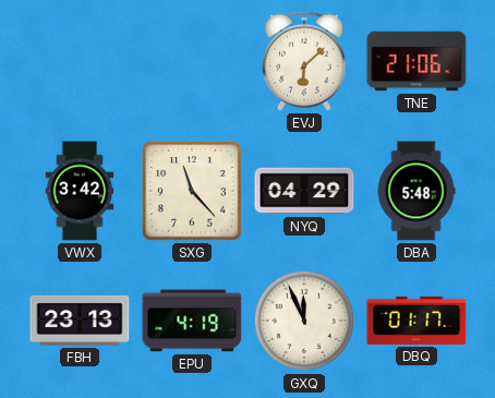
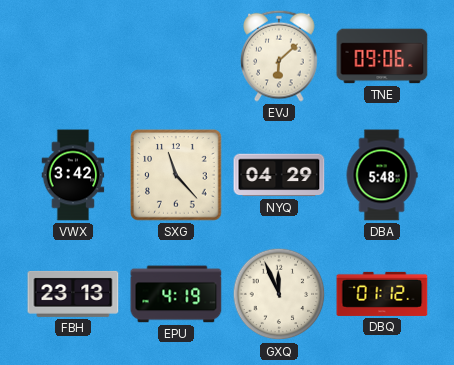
TNE: 21:06 -> 09:06
DBQ: 01:17 -> 01:12
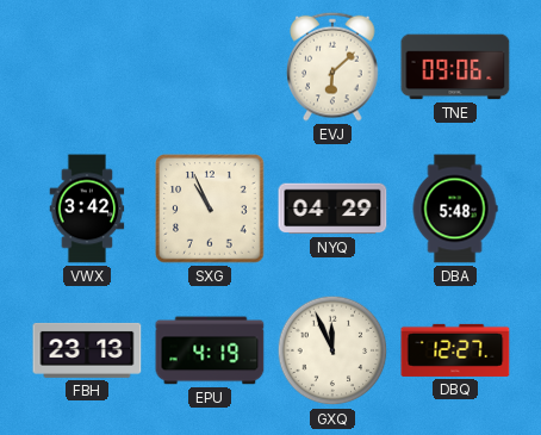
SXG: 11:23 -> 10:56
DBQ: 01:12 -> 12:27
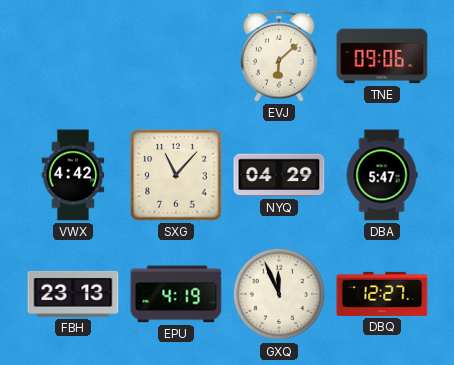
VWX: 3:42 -> 4:42
SXG: 10:56 -> 11:07
DBA: 5:48 -> 5:47
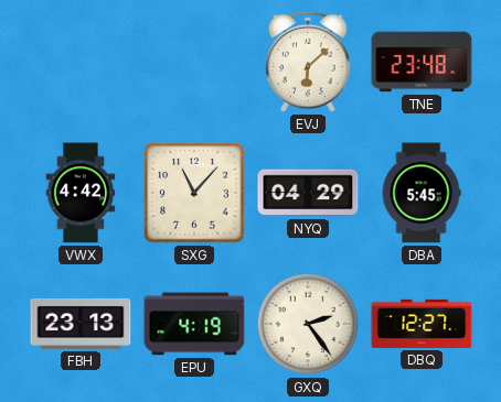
TNE: 09:06 -> 23:48
DBA: 5:47 -> 5:45
GXQ: 11:56 -> 2:24
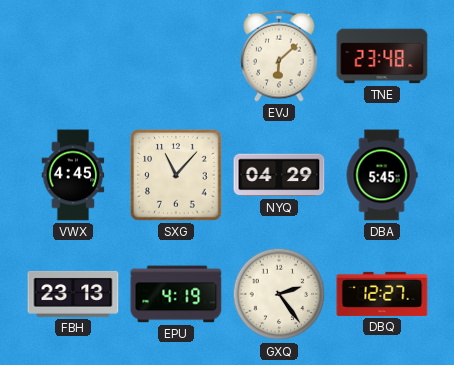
VWX: 4:42 -> 4:45
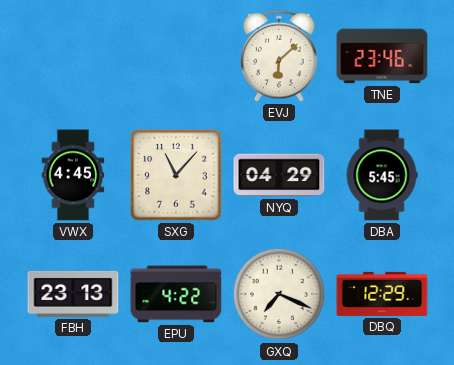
TNE: 23:48 -> 23:46
EPU: 4:19 -> 4:22
GXQ: 2:24 -> 7:19
DBQ: 12:27 -> 12:29
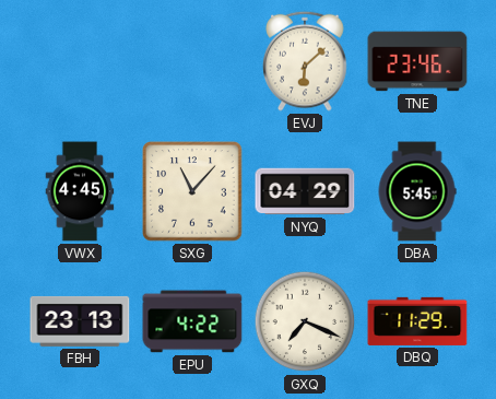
DBQ: 12:29 -> 11:29
